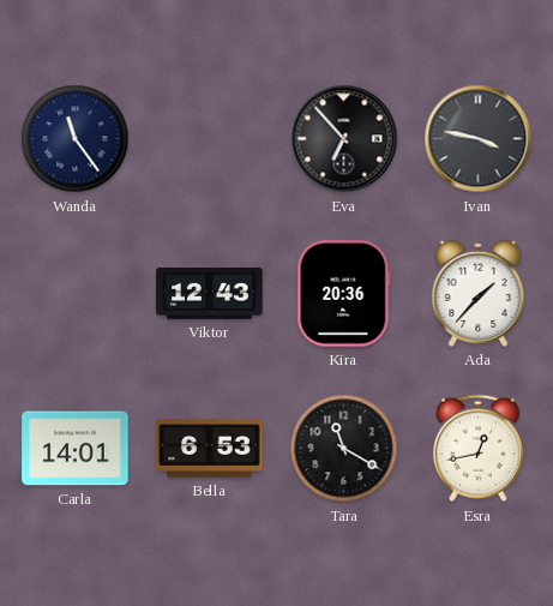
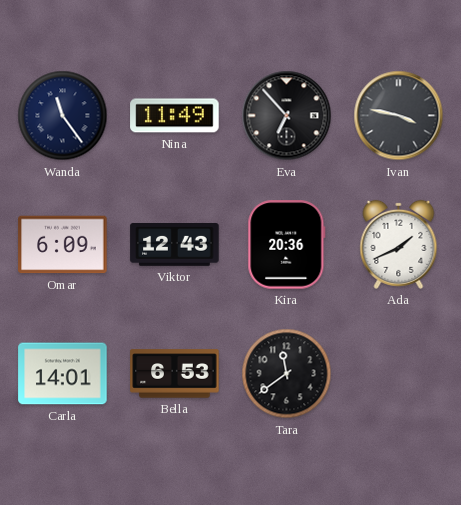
Nina: none -> 11:49
Omar: none -> 6:09
Ada: 1:37 -> 1:41
Tara: 11:20 -> 11:39
Esra: 12:43 -> none
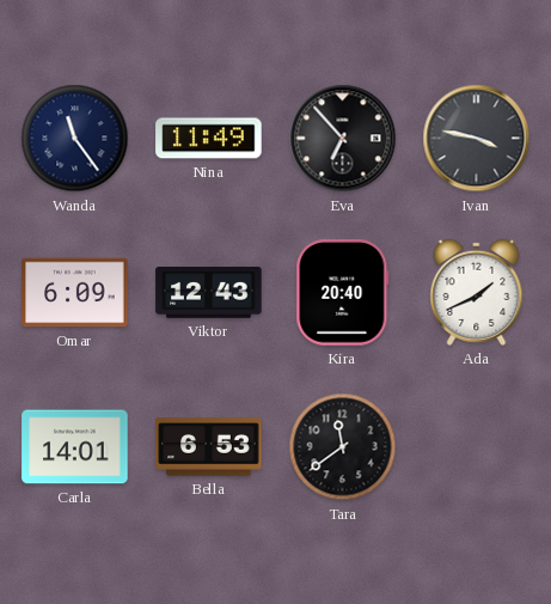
Kira: 20:36 -> 20:40
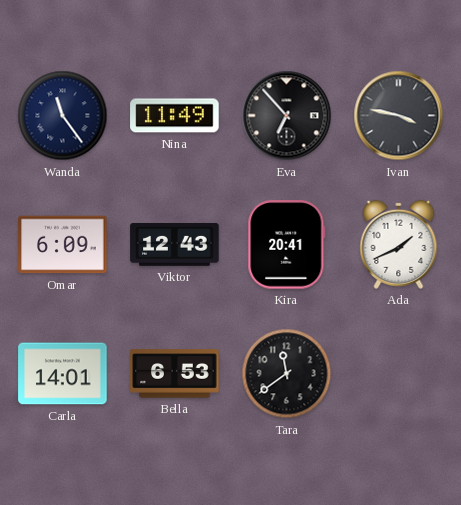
Kira: 20:40 -> 20:41
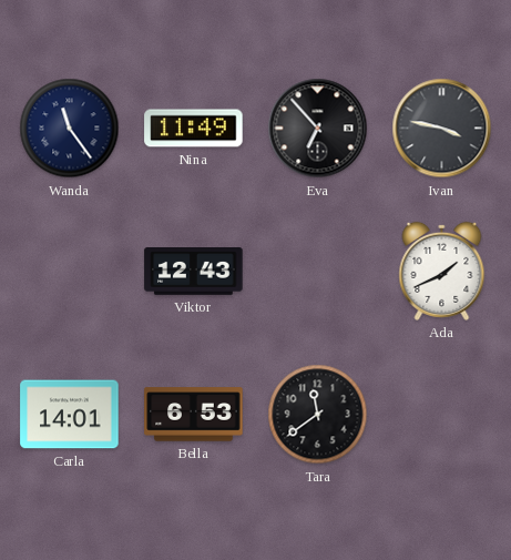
Omar: 6:09 -> none
Kira: 20:41 -> none
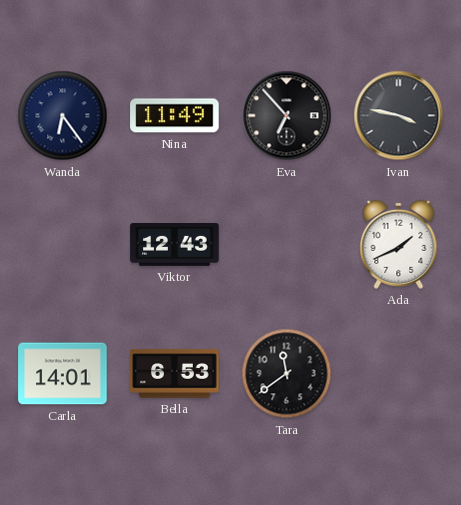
Wanda: 11:24 -> 6:24
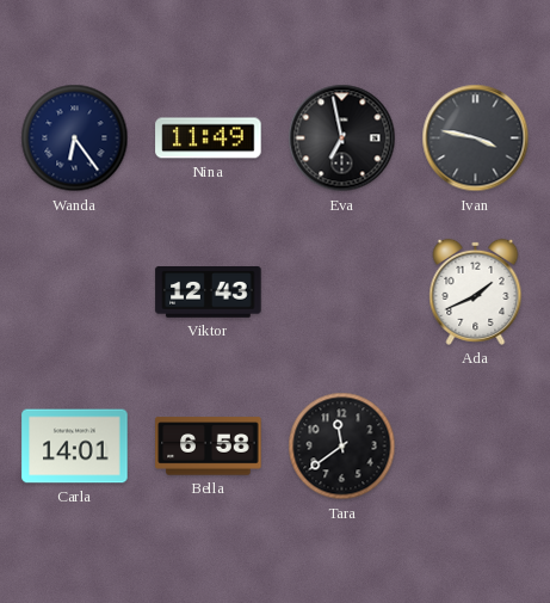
Eva: 6:53 -> 6:58
Bella: 6:53 -> 6:58
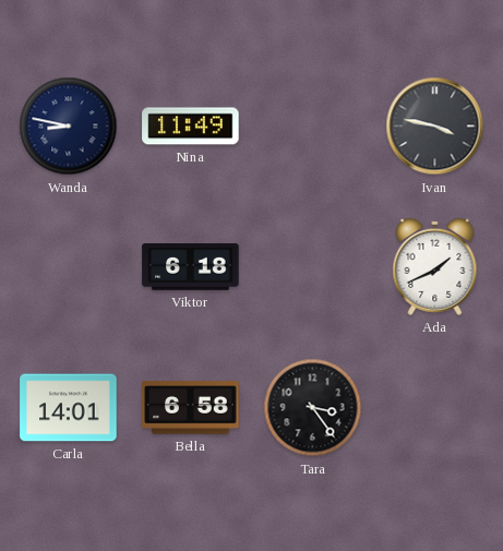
Wanda: 6:24 -> 8:47
Eva: 6:58 -> none
Viktor: 12:43 -> 6:18
Tara: 11:39 -> 3:24
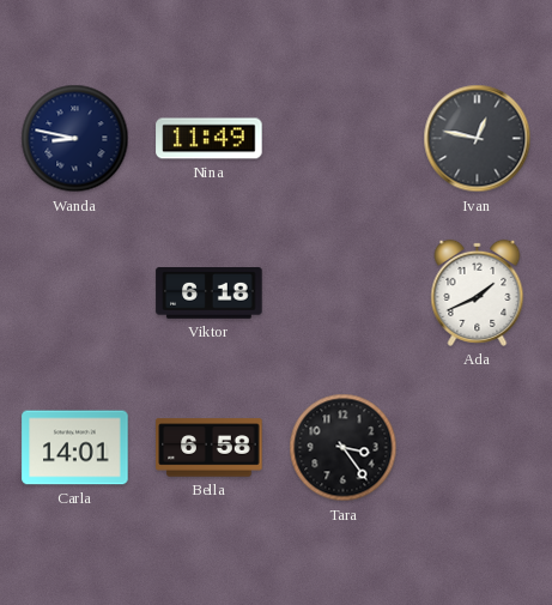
Ivan: 3:47 -> 12:47
